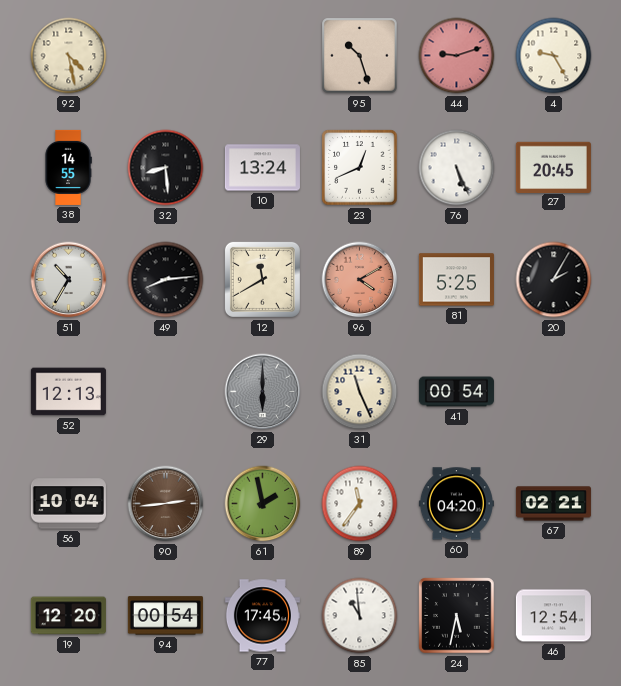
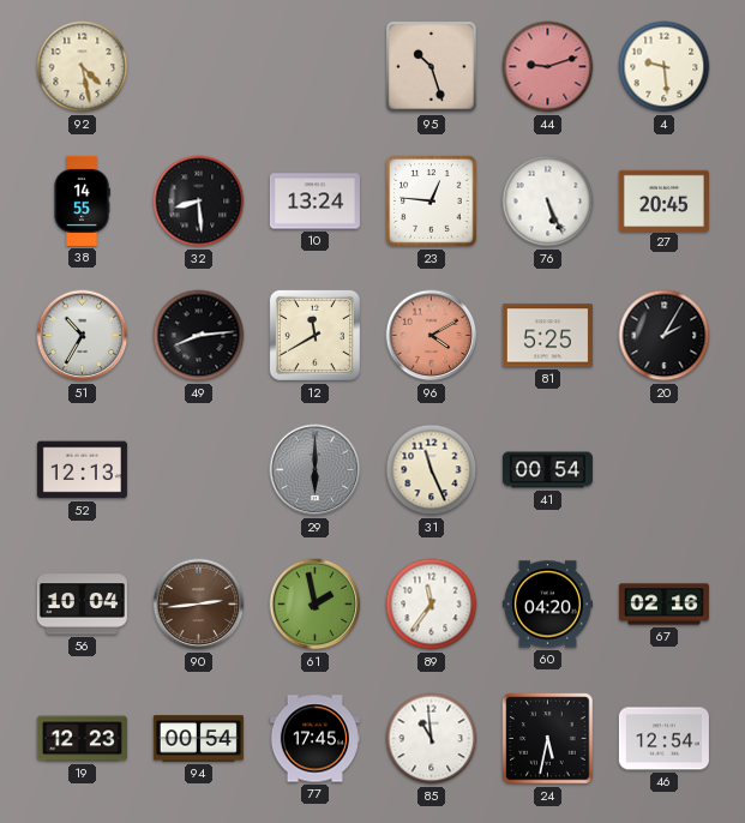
4: 9:25 -> 9:29
23: 12:41 -> 12:46
67: 02:21 -> 02:16
19: 12:20 -> 12:23
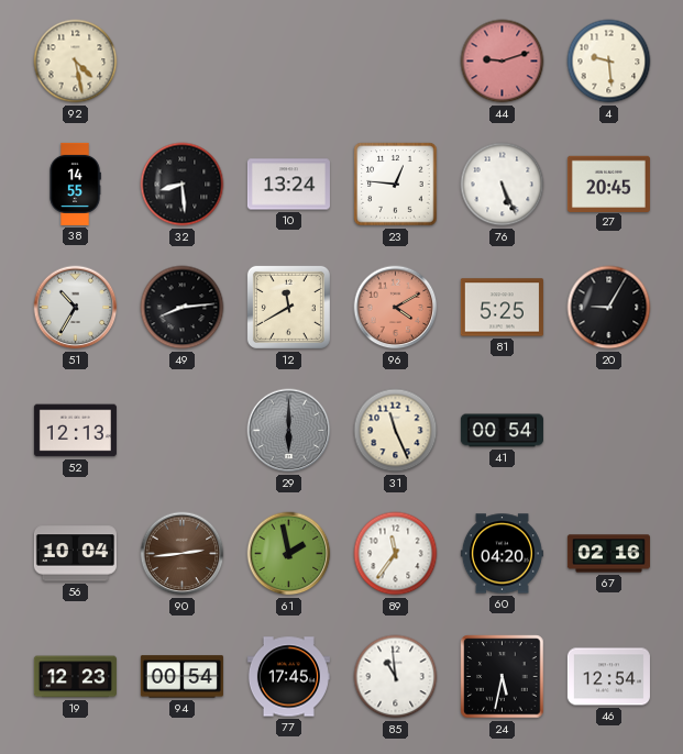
95: 10:27 -> none
20: 2:05 -> 9:05
